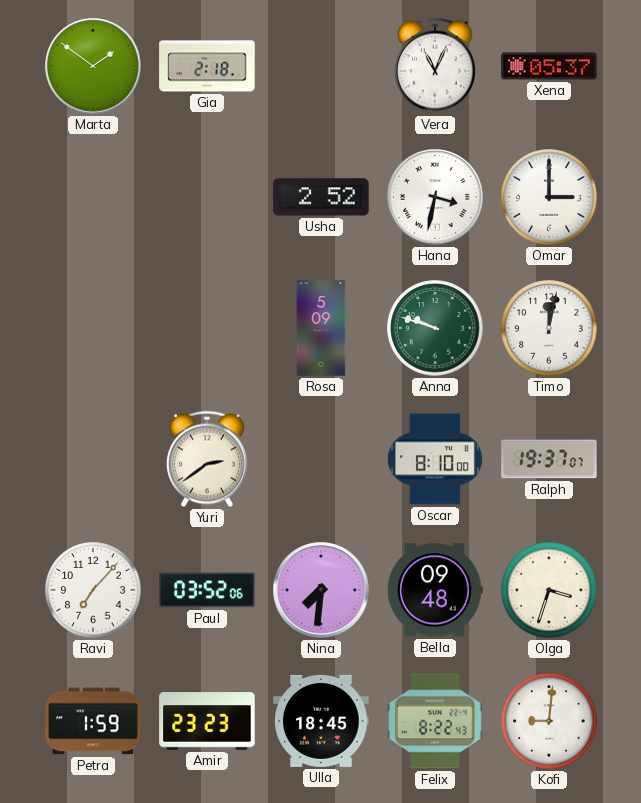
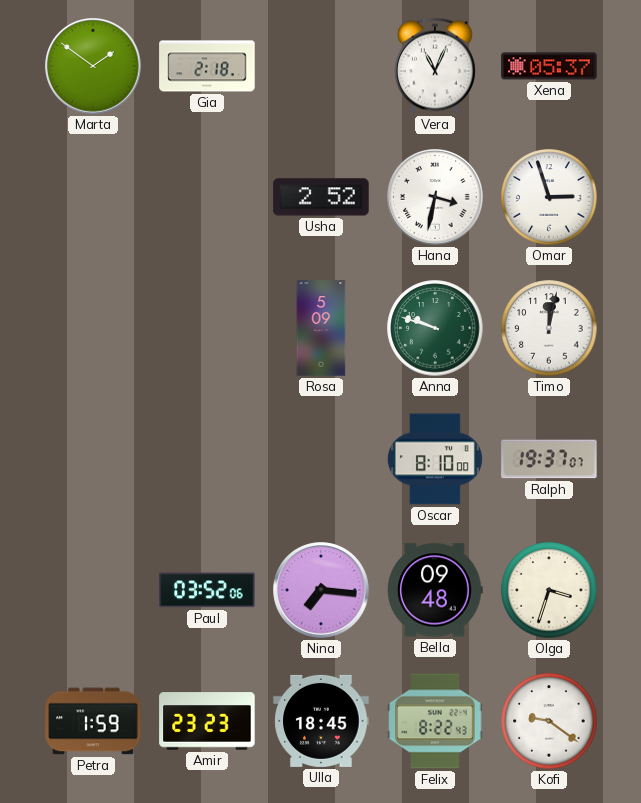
Omar: 3:00 -> 2:57
Yuri: 2:39 -> none
Ravi: 7:07 -> none
Nina: 7:31 -> 7:16
Kofi: 9:01 -> 9:21
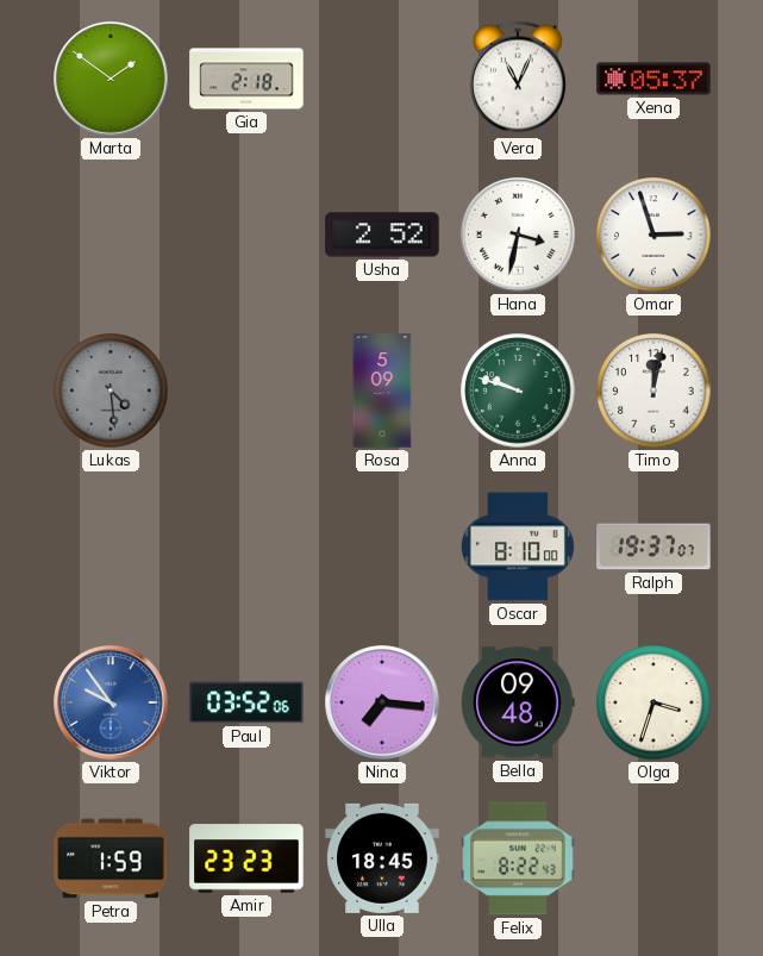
Lukas: none -> 4:29
Viktor: none -> 9:54
Kofi: 9:21 -> none
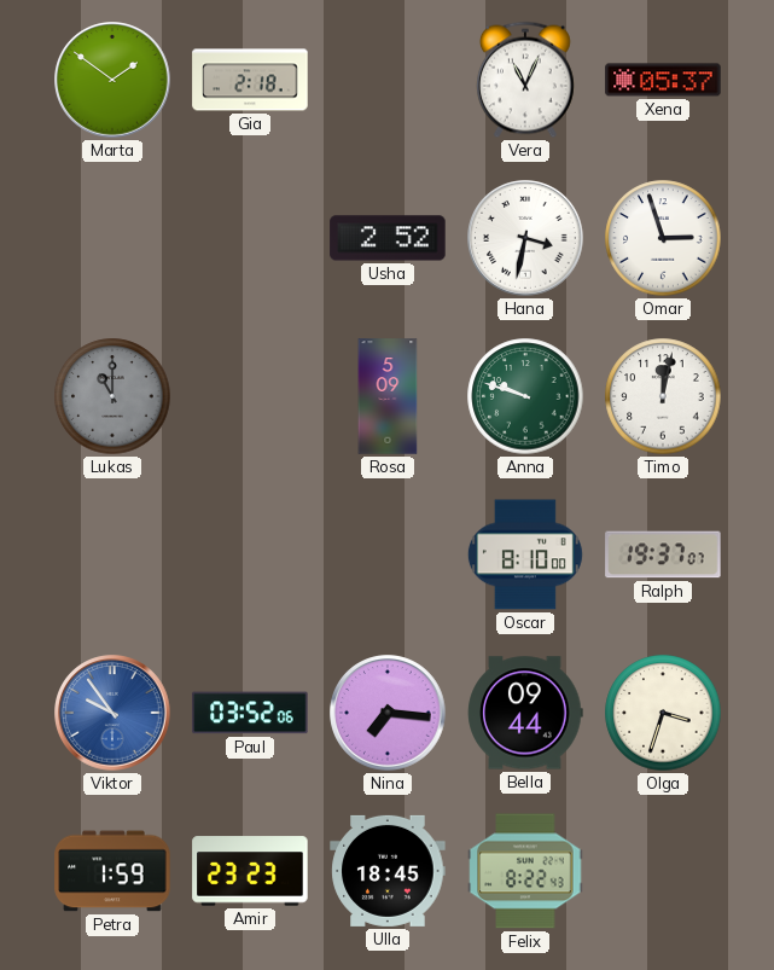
Lukas: 4:29 -> 11:00
Bella: 09:48 -> 09:44
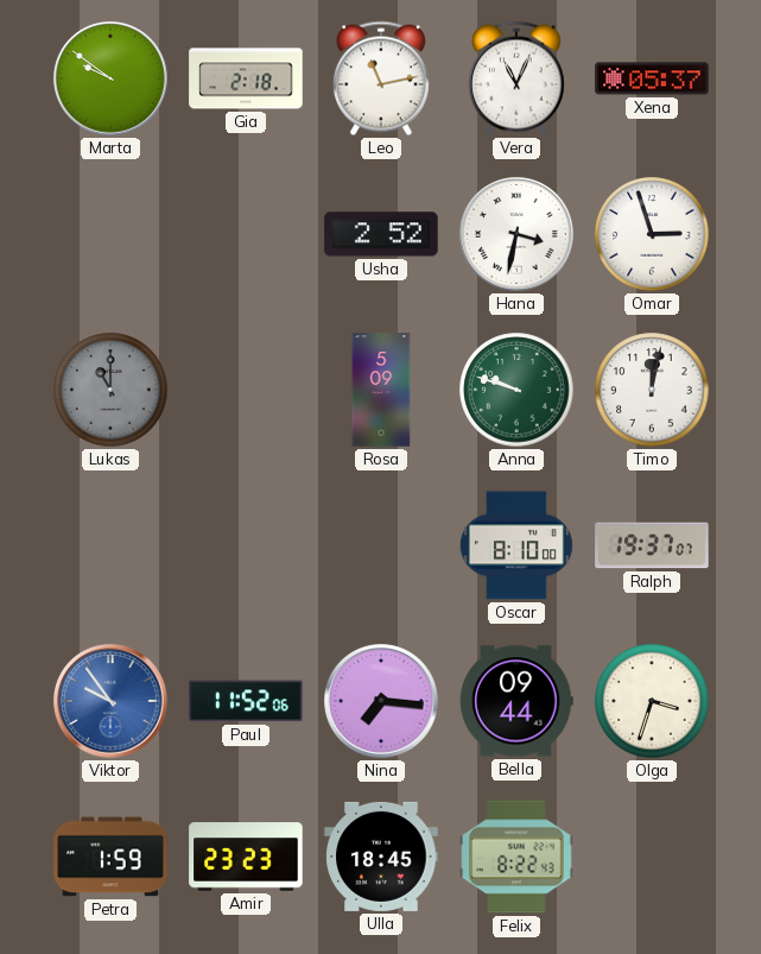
Marta: 1:51 -> 9:51
Leo: none -> 11:13
Paul: 03:52 -> 11:52
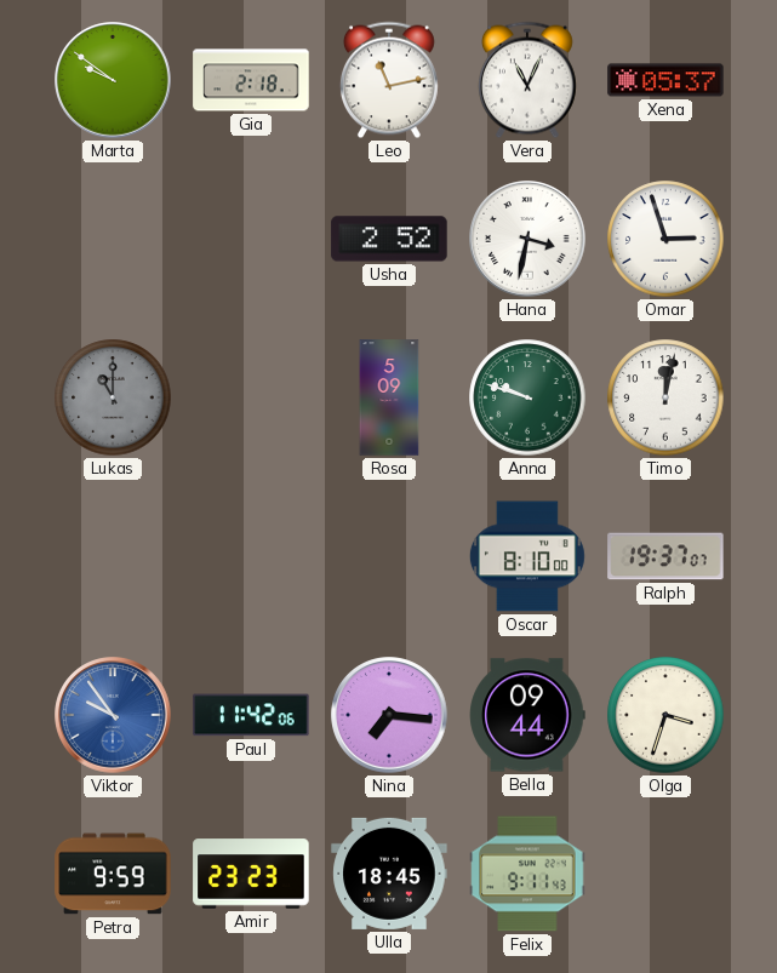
Paul: 11:52 -> 11:42
Petra: 1:59 -> 9:59
Felix: 8:22 -> 9:11
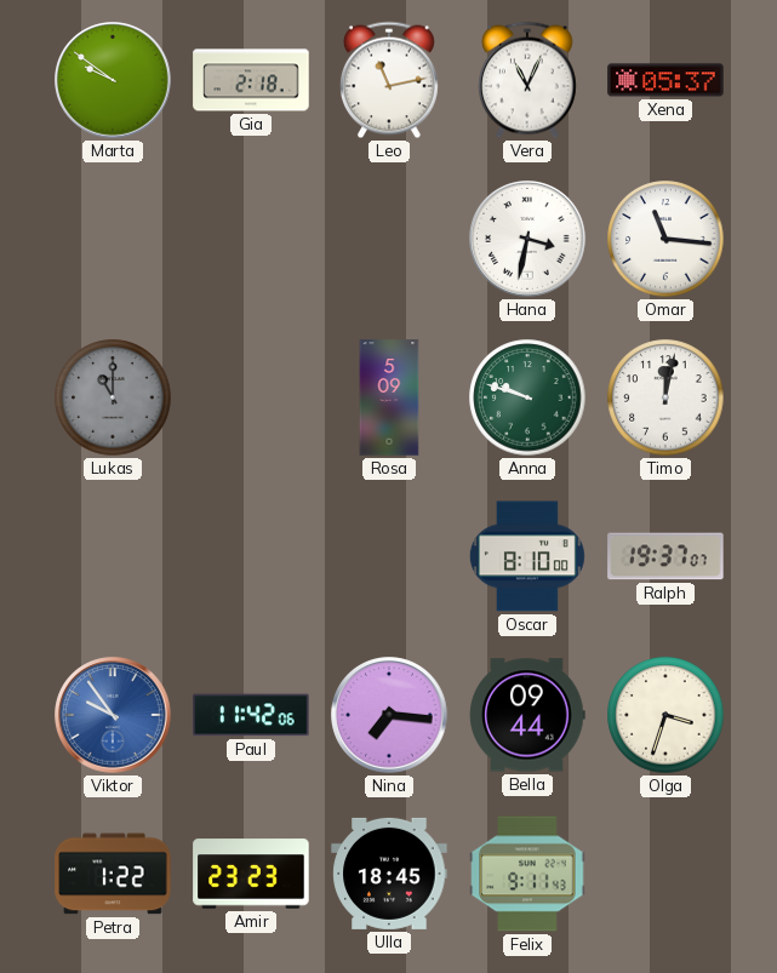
Usha: 2:52 -> none
Omar: 2:57 -> 11:16
Petra: 9:59 -> 1:22
